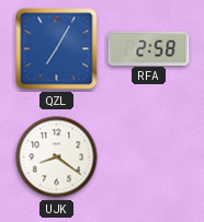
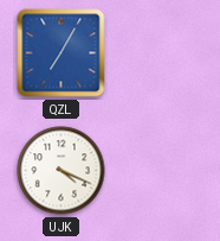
RFA: 2:58 -> none
UJK: 8:21 -> 4:19
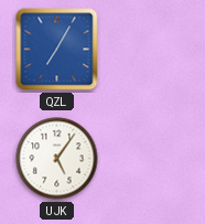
UJK: 4:19 -> 5:06
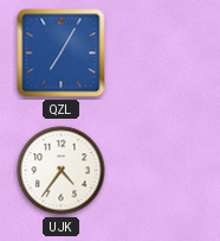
UJK: 5:06 -> 4:36
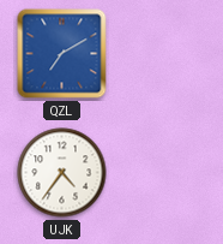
QZL: 7:05 -> 7:10
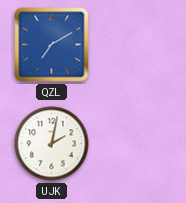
UJK: 4:36 -> 2:02
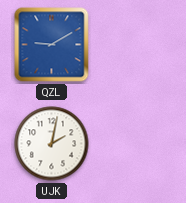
QZL: 7:10 -> 9:10
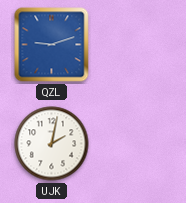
QZL: 9:10 -> 9:12
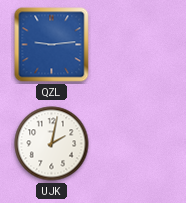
QZL: 9:12 -> 9:14
